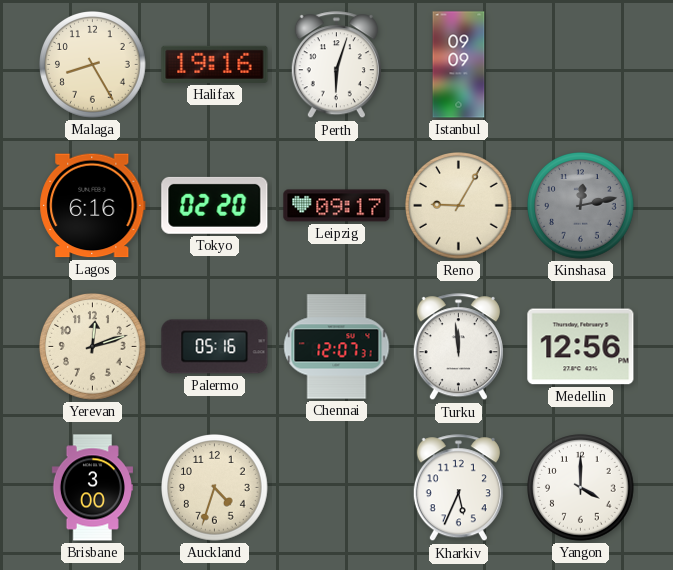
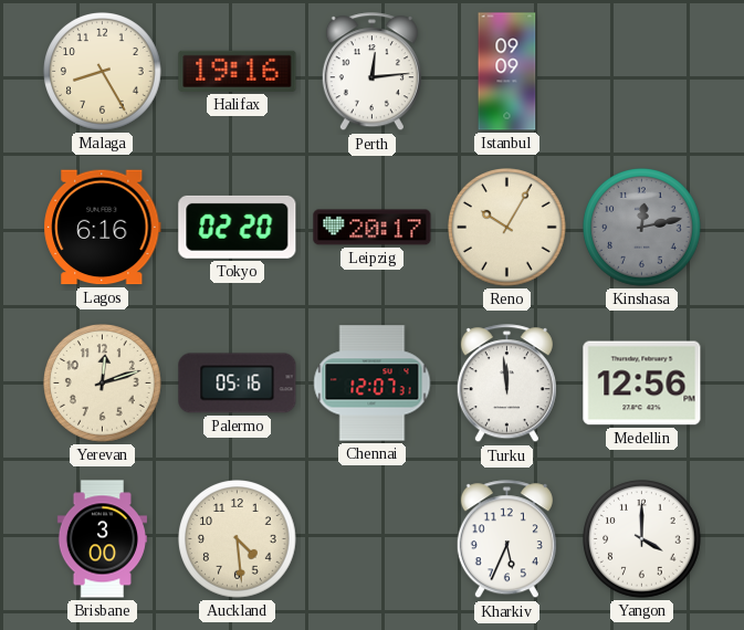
Perth: 6:03 -> 12:14
Leipzig: 09:17 -> 20:17
Reno: 9:05 -> 10:05
Auckland: 4:33 -> 4:29
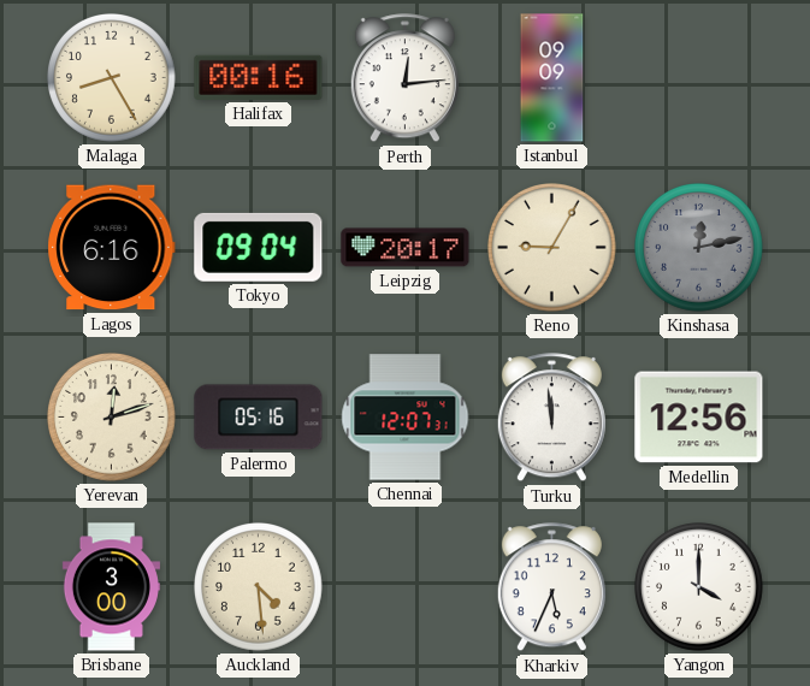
Halifax: 19:16 -> 00:16
Tokyo: 02:20 -> 09:04
Reno: 10:05 -> 9:05
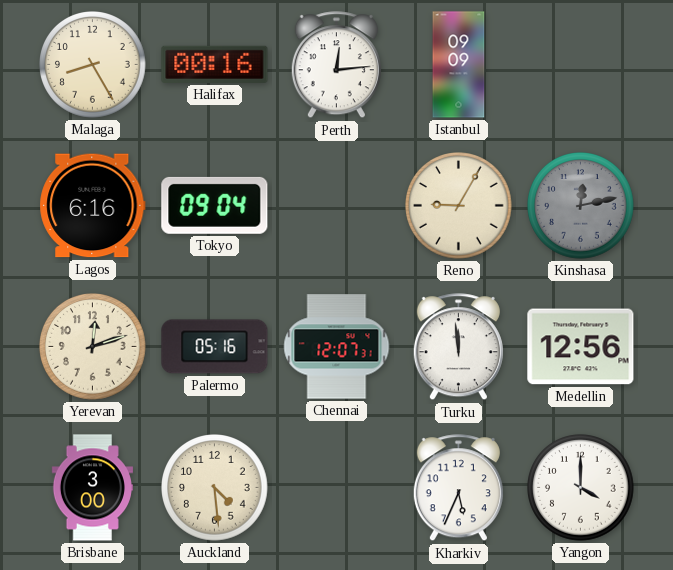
Leipzig: 20:17 -> none
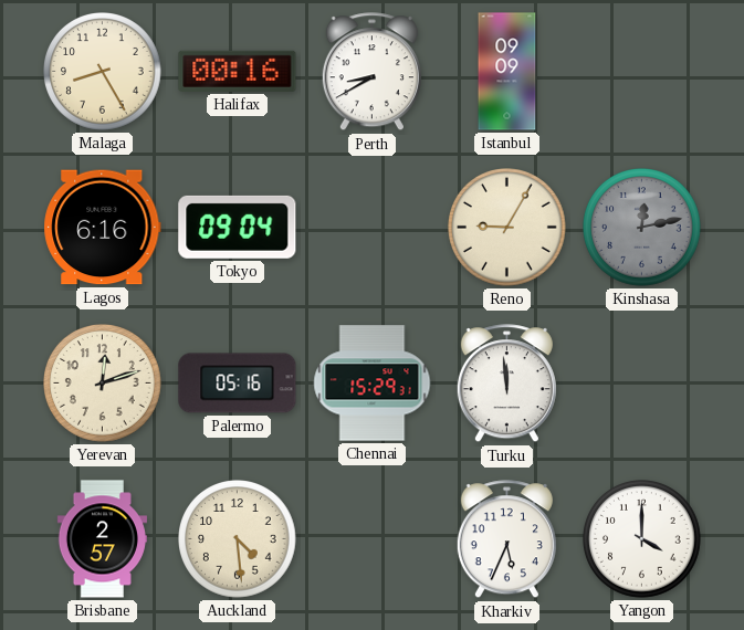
Perth: 12:14 -> 8:40
Chennai: 12:07 -> 15:29
Medellin: 12:56 -> none
Brisbane: 3:00 -> 2:57
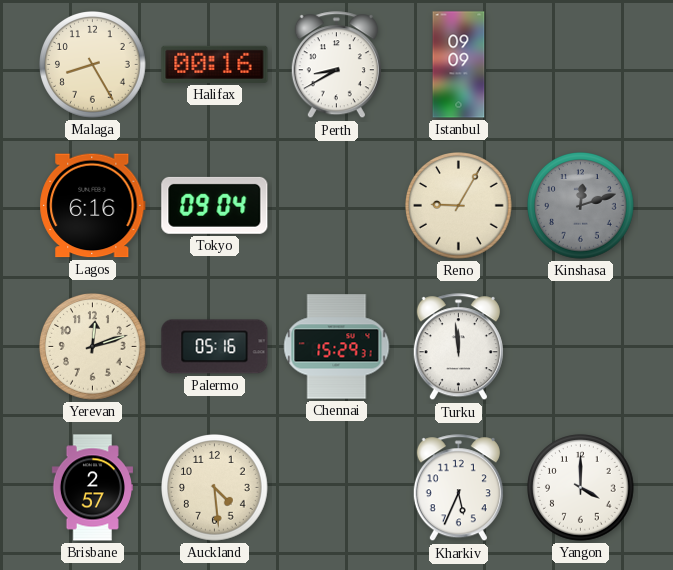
Kinshasa: 12:13 -> 12:12
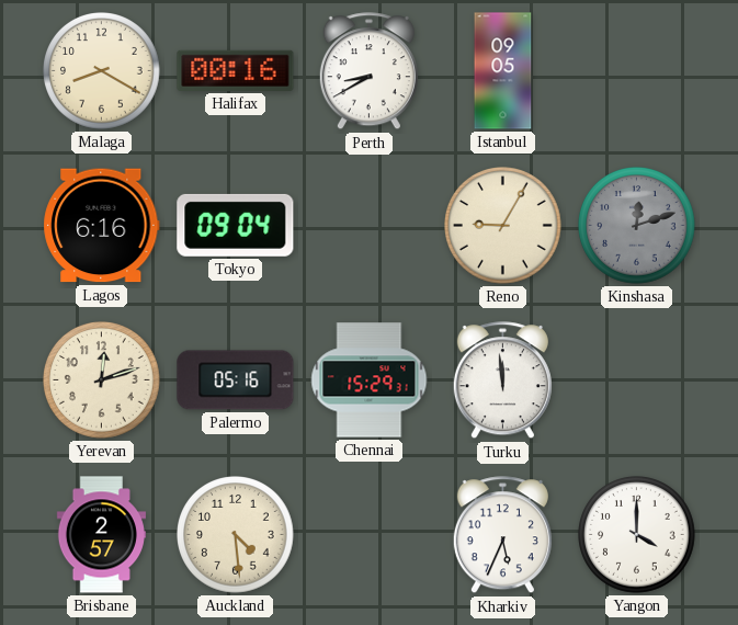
Malaga: 8:25 -> 8:20
Istanbul: 09:09 -> 09:05
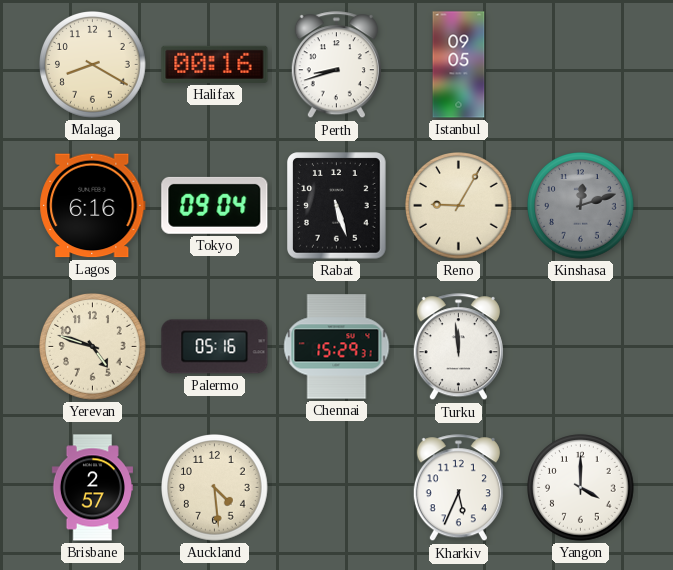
Perth: 8:40 -> 8:42
Rabat: none -> 5:27
Yerevan: 12:12 -> 4:48
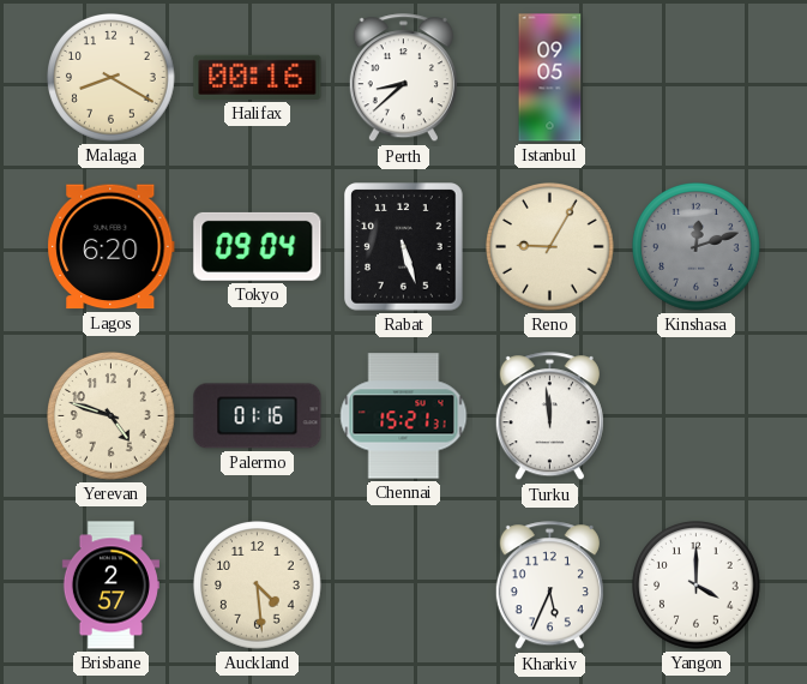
Perth: 8:42 -> 8:38
Lagos: 6:16 -> 6:20
Palermo: 05:16 -> 01:16
Chennai: 15:29 -> 15:21
